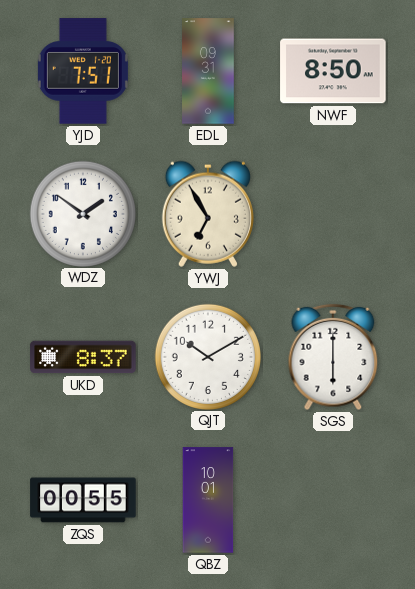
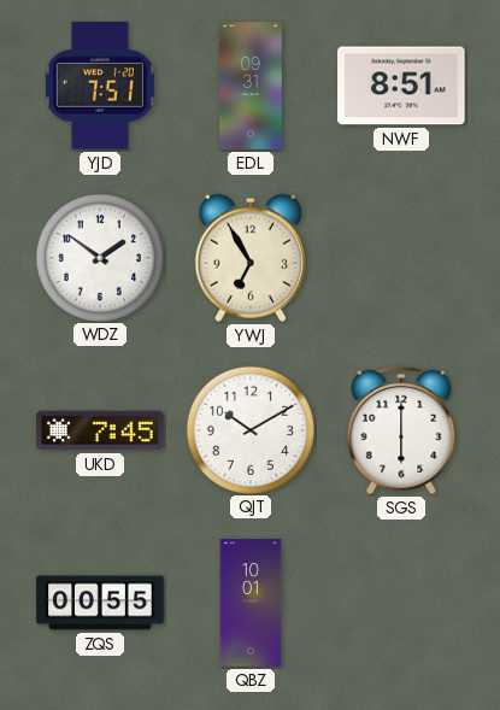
NWF: 8:50 -> 8:51
UKD: 8:37 -> 7:45
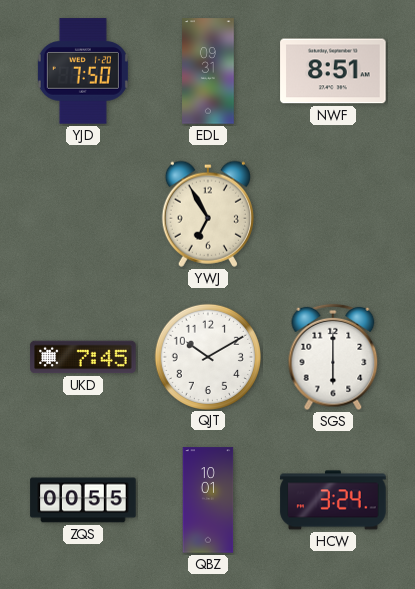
YJD: 7:51 -> 7:50
WDZ: 1:51 -> none
HCW: none -> 3:24
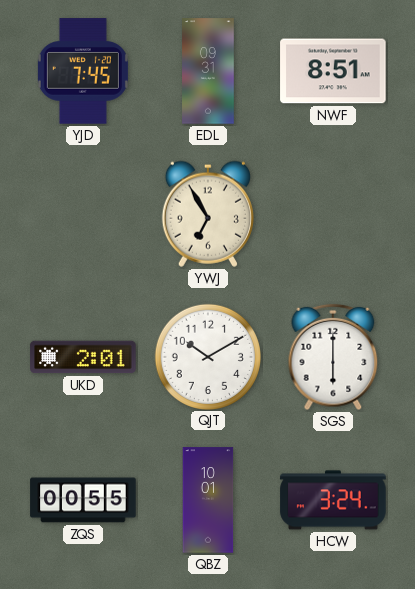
YJD: 7:50 -> 7:45
UKD: 7:45 -> 2:01
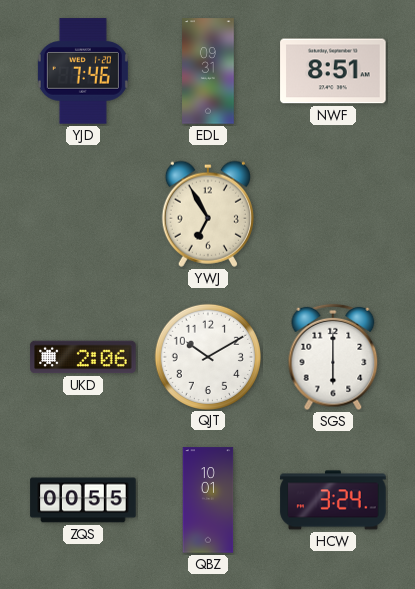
YJD: 7:45 -> 7:46
UKD: 2:01 -> 2:06
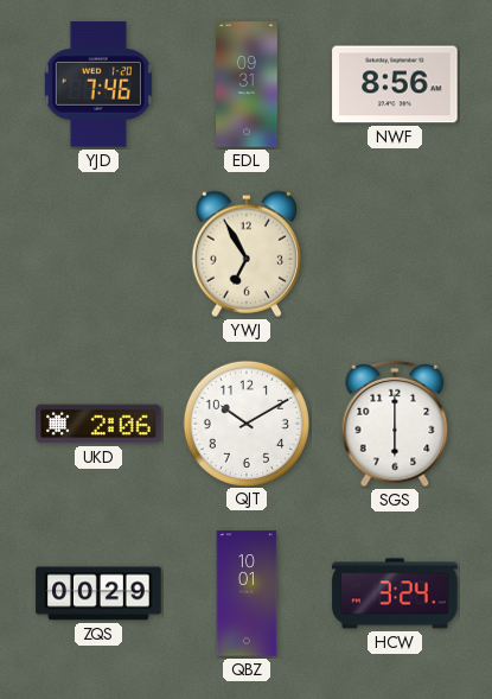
NWF: 8:51 -> 8:56
ZQS: 00:55 -> 00:29
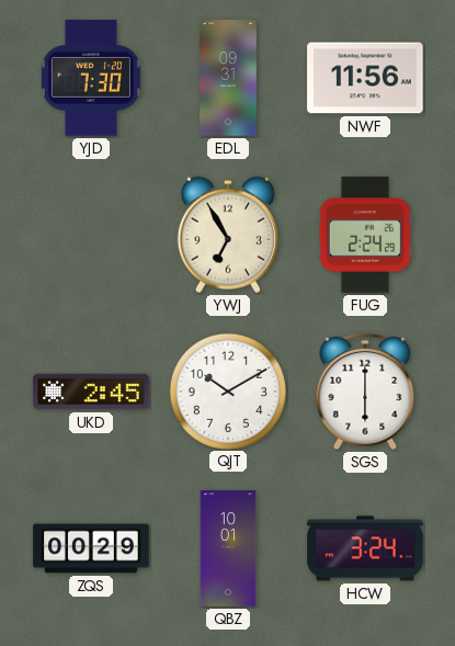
YJD: 7:46 -> 7:30
NWF: 8:56 -> 11:56
FUG: none -> 2:24
UKD: 2:06 -> 2:45
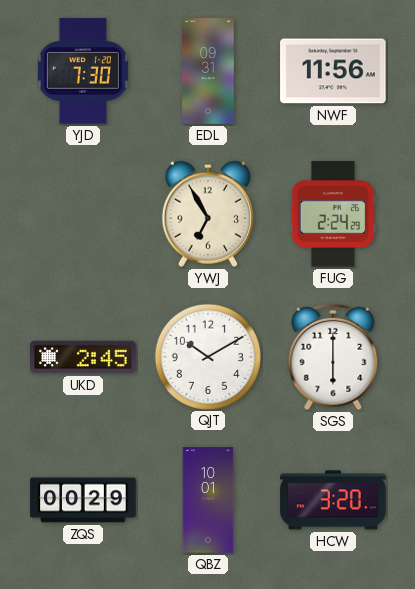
HCW: 3:24 -> 3:20
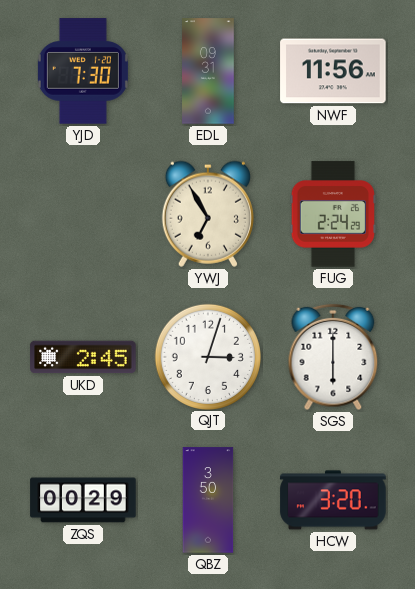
QJT: 10:10 -> 3:03
QBZ: 10:01 -> 3:50
